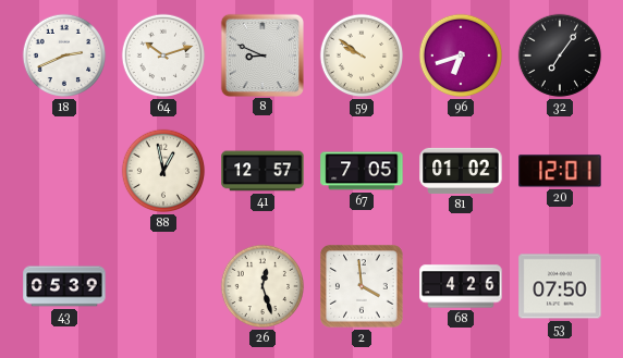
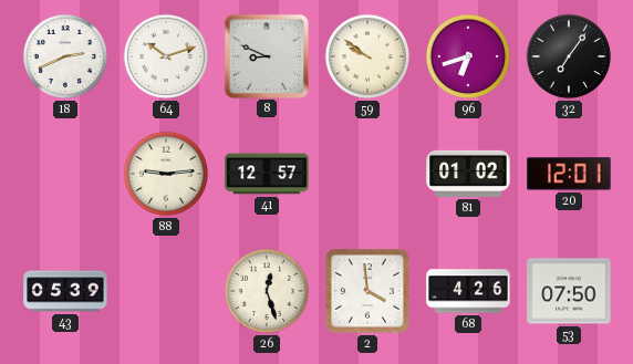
88: 12:58 -> 9:14
67: 7:05 -> none
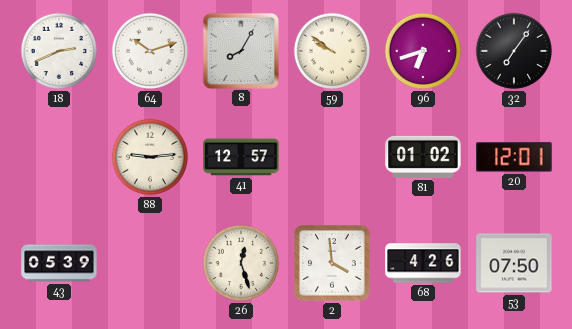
8: 8:49 -> 8:05
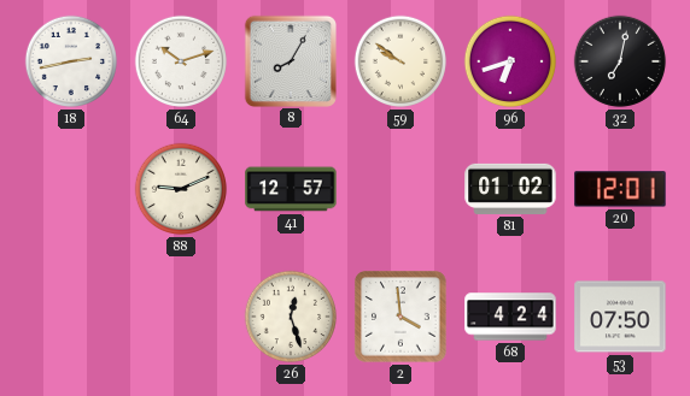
18: 2:41 -> 2:43
32: 7:06 -> 7:02
88: 9:14 -> 9:11
43: 05:39 -> none
68: 4:26 -> 4:24
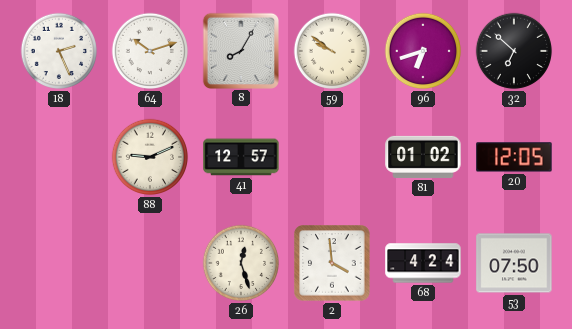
18: 2:43 -> 2:26
32: 7:02 -> 6:52
20: 12:01 -> 12:05
